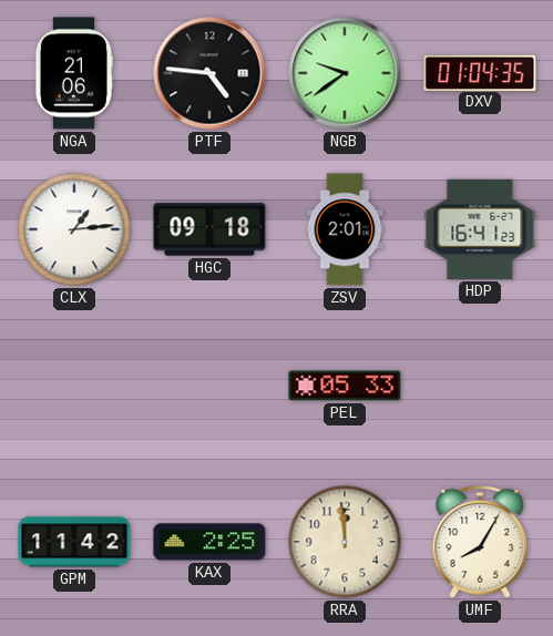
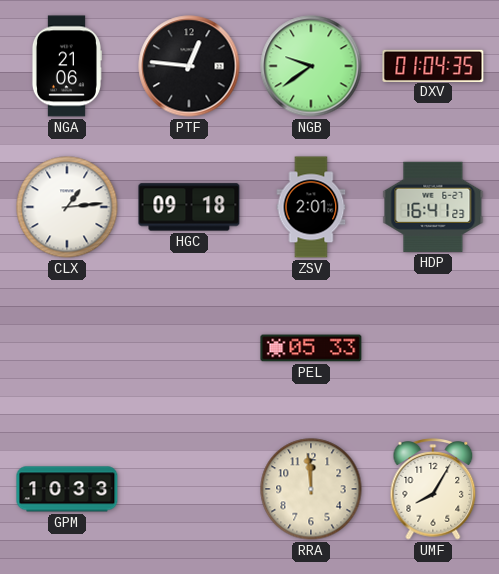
PTF: 4:46 -> 12:46
GPM: 11:42 -> 10:33
KAX: 2:25 -> none
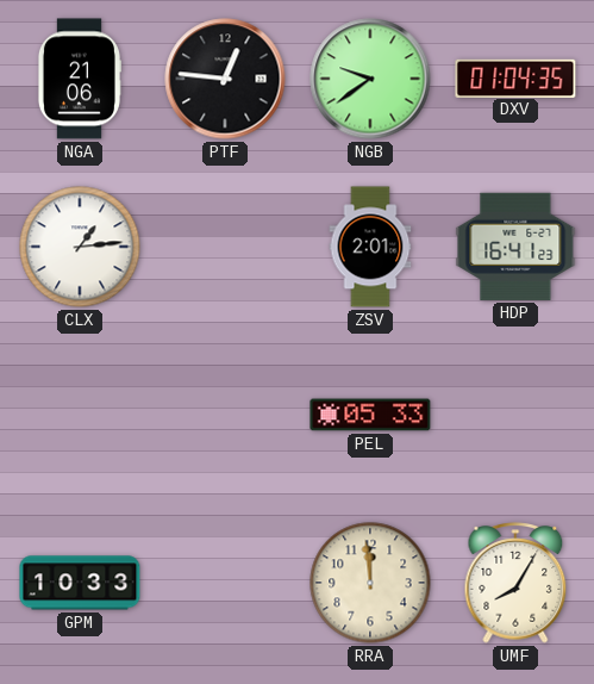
HGC: 09:18 -> none
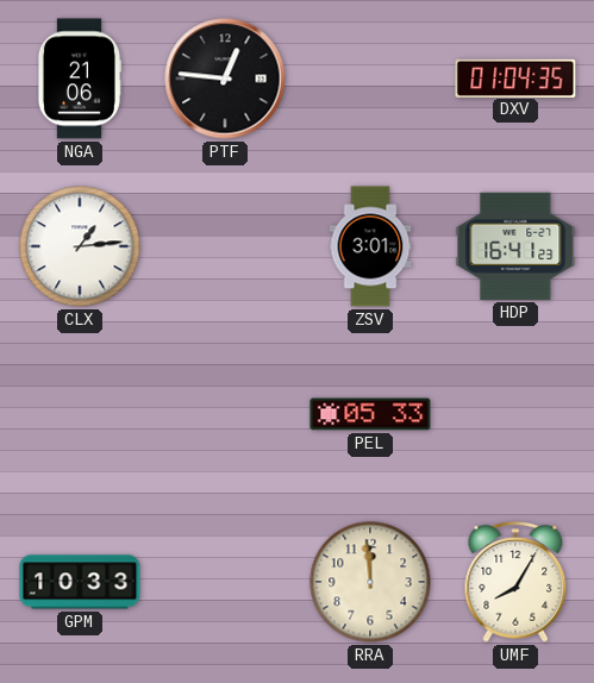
NGB: 9:39 -> none
ZSV: 2:01 -> 3:01
